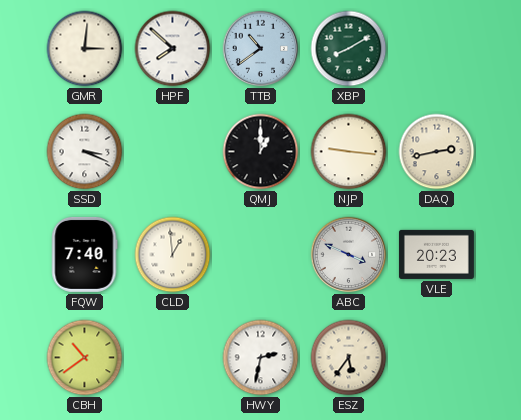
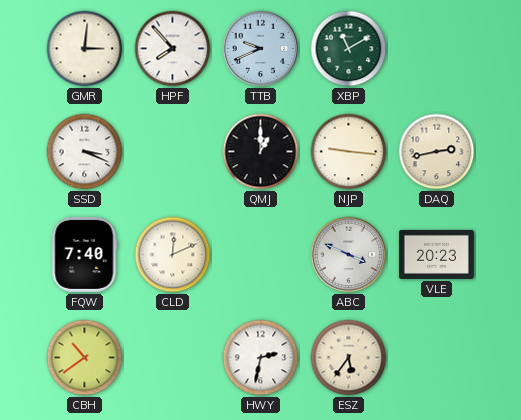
HPF: 7:52 -> 7:53
TTB: 10:39 -> 9:41
XBP: 8:10 -> 11:10
CLD: 12:59 -> 12:11
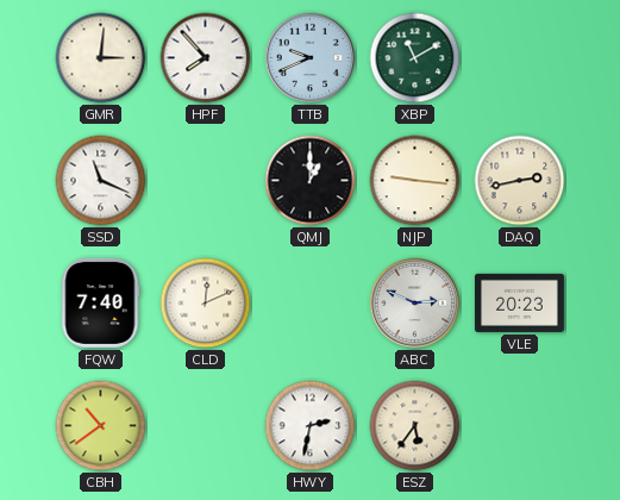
SSD: 3:19 -> 11:19
ABC: 3:49 -> 2:49
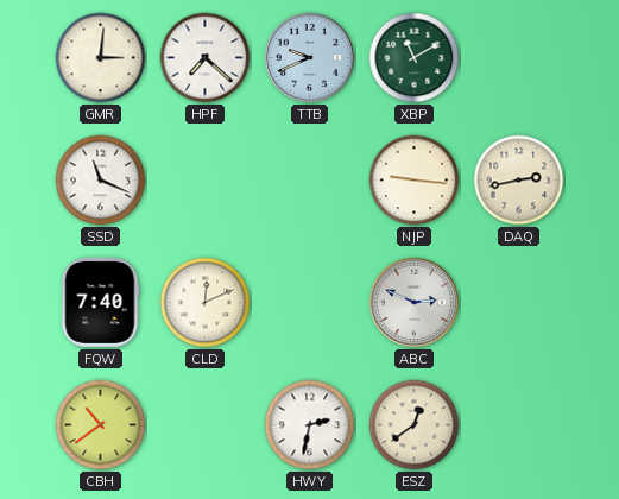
HPF: 7:53 -> 7:22
QMJ: 1:00 -> none
VLE: 20:23 -> none
ESZ: 5:36 -> 12:39
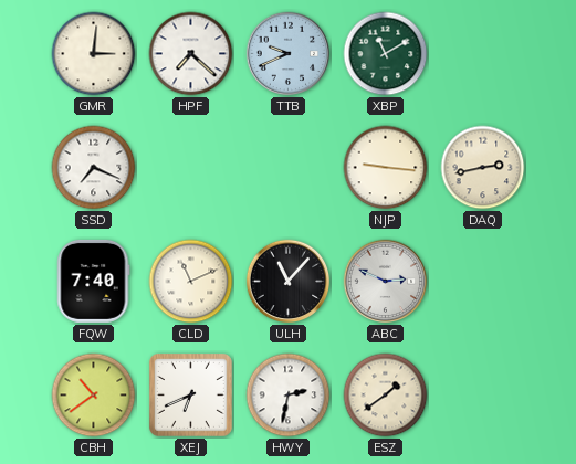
SSD: 11:19 -> 7:19
CLD: 12:11 -> 11:11
ULH: none -> 11:07
XEJ: none -> 6:41
ESZ: 12:39 -> 1:39
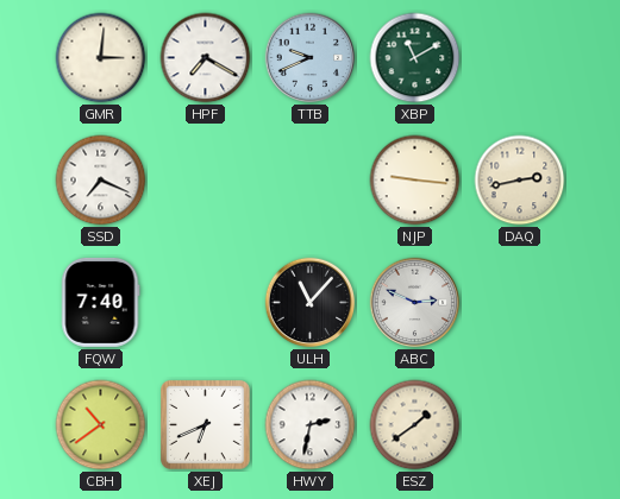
HPF: 7:22 -> 7:20
CLD: 11:11 -> none
